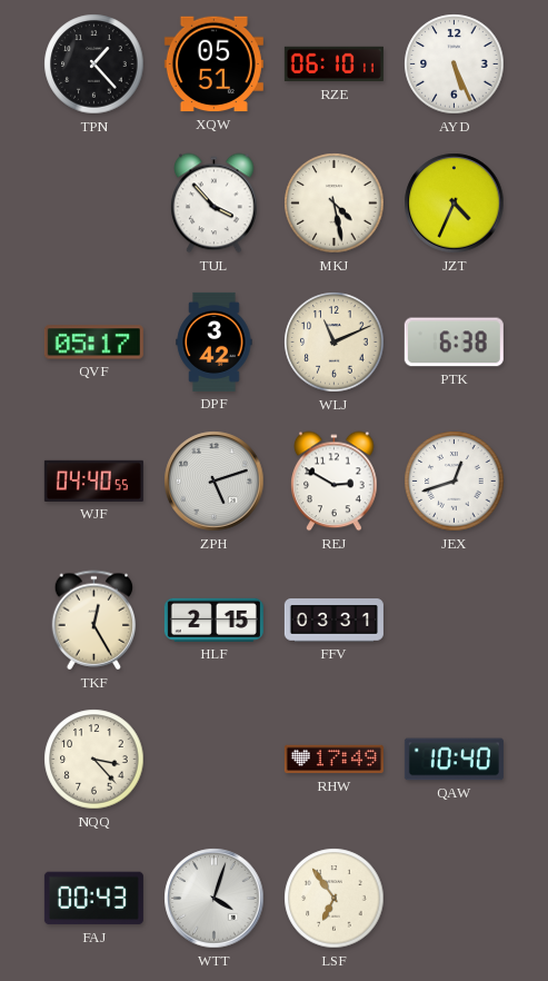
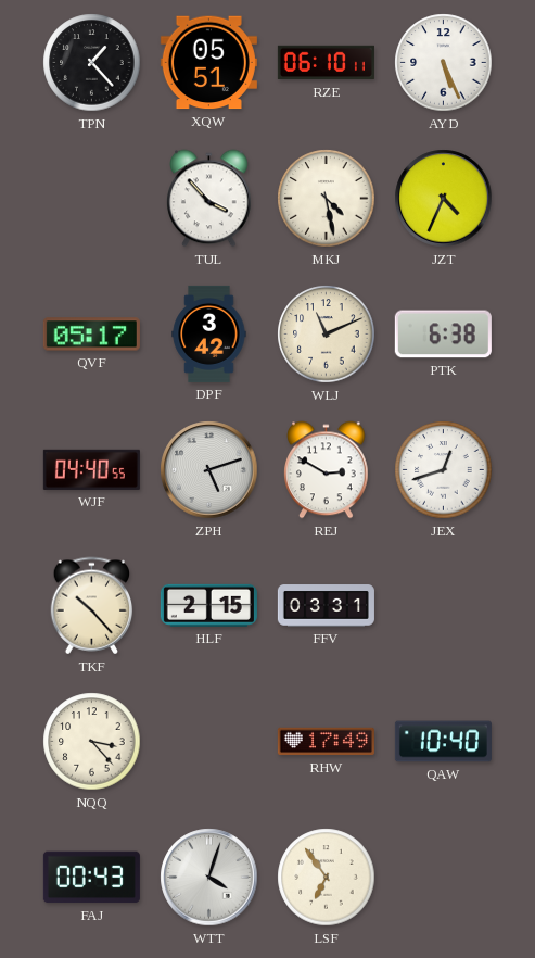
TKF: 12:25 -> 10:23
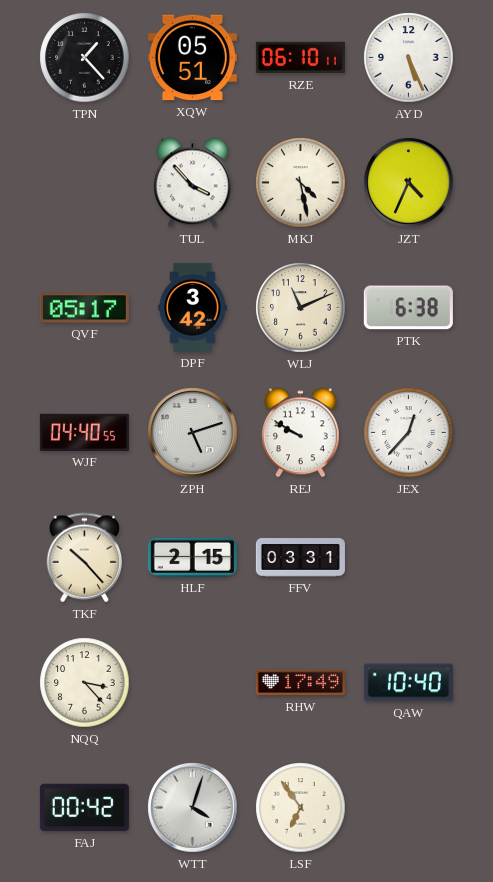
REJ: 2:50 -> 9:50
JEX: 12:42 -> 12:37
FAJ: 00:43 -> 00:42
